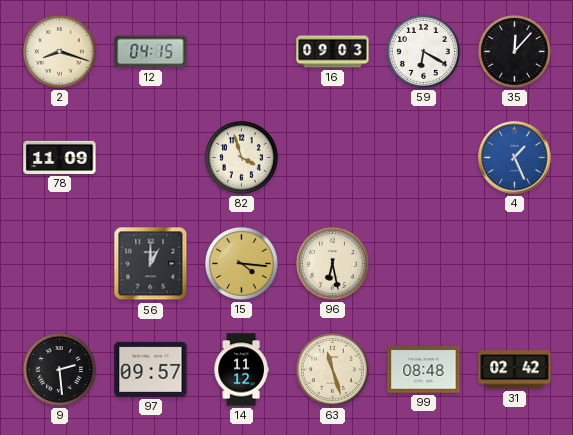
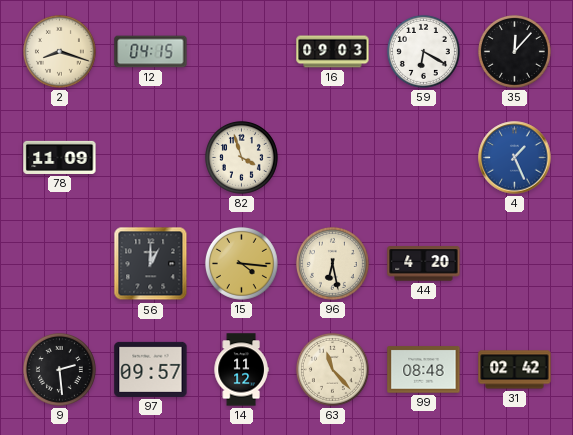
44: none -> 4:20
63: 11:27 -> 11:23
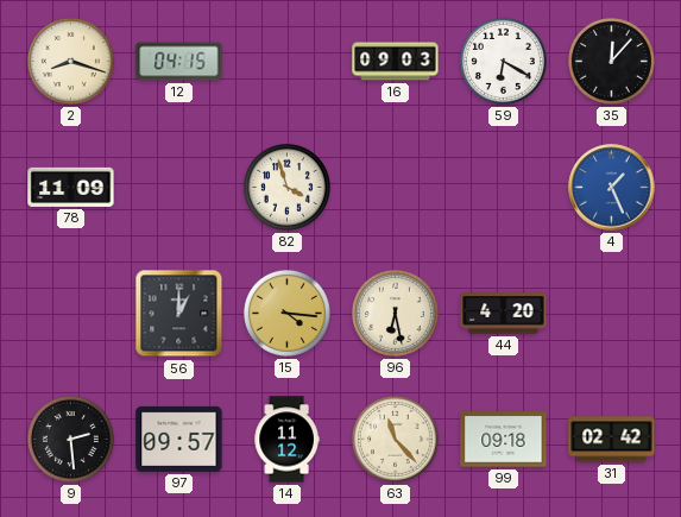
99: 08:48 -> 09:18
